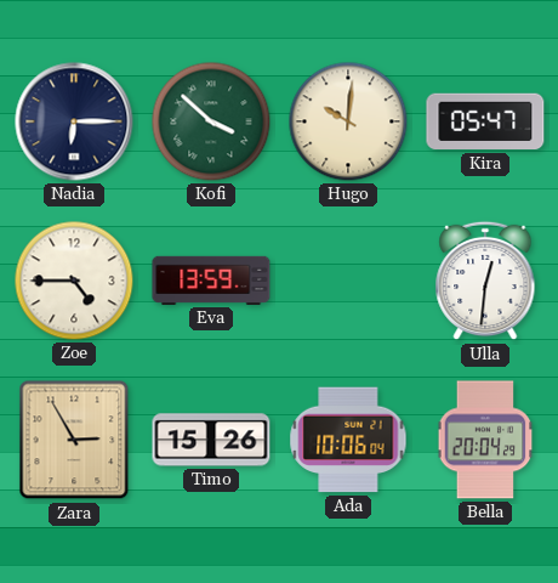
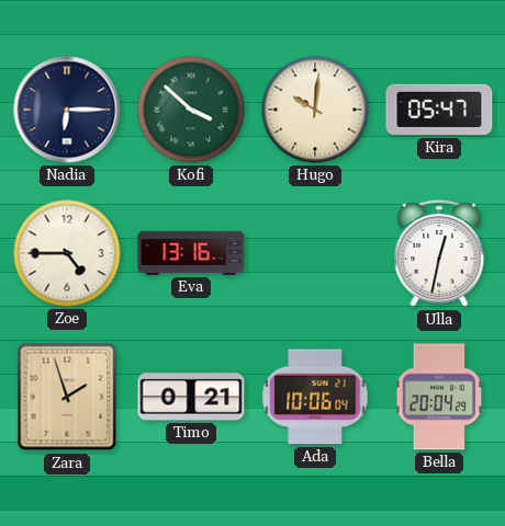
Eva: 13:59 -> 13:16
Ulla: 12:31 -> 12:32
Zara: 2:55 -> 1:57
Timo: 15:26 -> 0:21
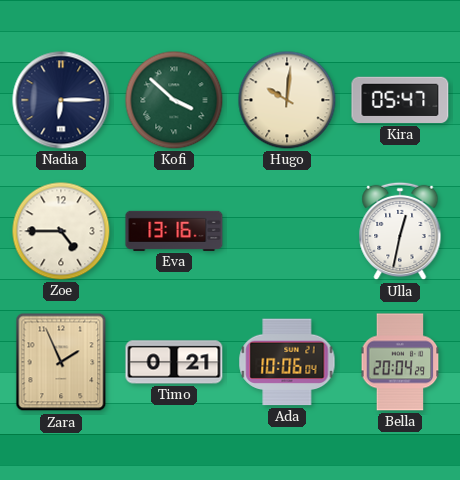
Zara: 1:57 -> 1:56
